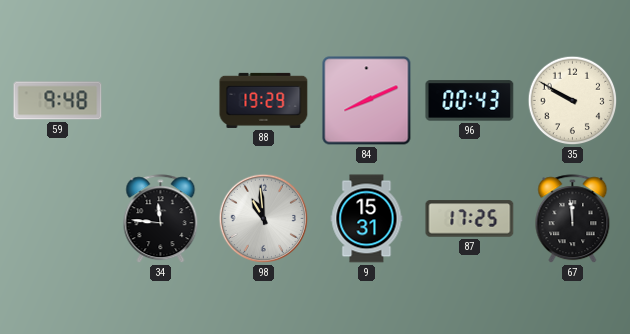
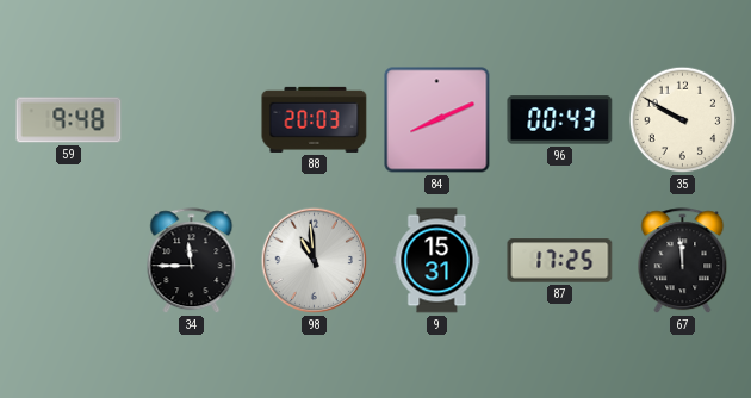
88: 19:29 -> 20:03
34: 11:46 -> 11:45
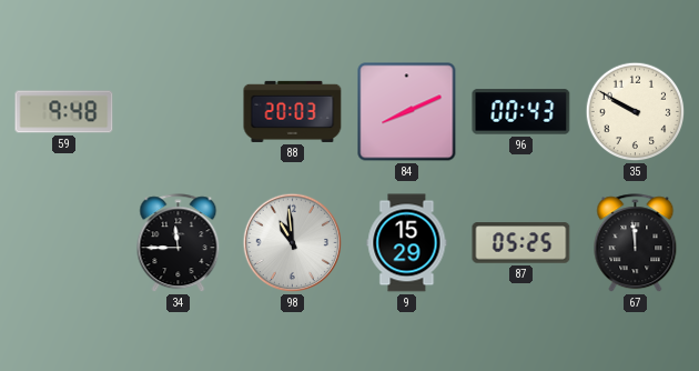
9: 15:31 -> 15:29
87: 17:25 -> 05:25
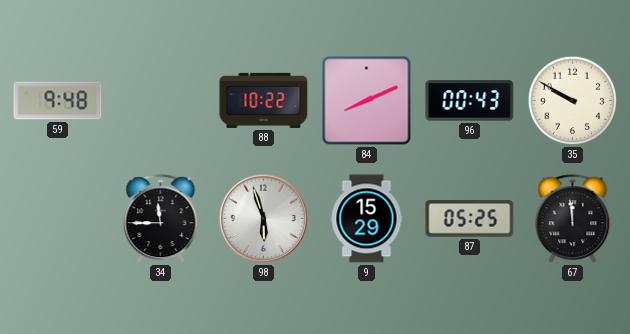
88: 20:03 -> 10:22
98: 10:59 -> 5:57
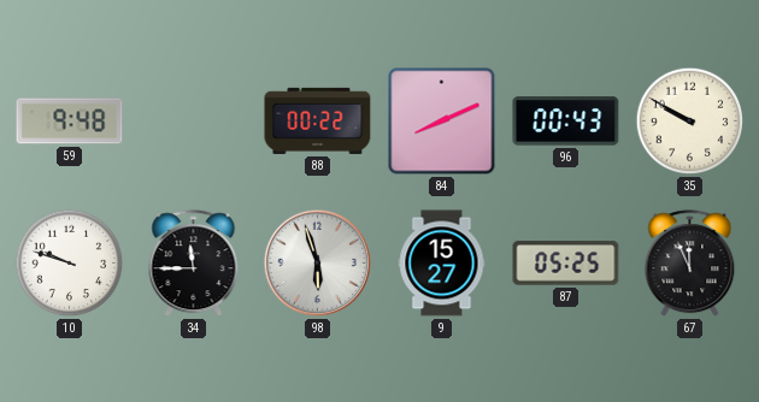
88: 10:22 -> 00:22
10: none -> 9:48
9: 15:29 -> 15:27
67: 11:59 -> 11:56
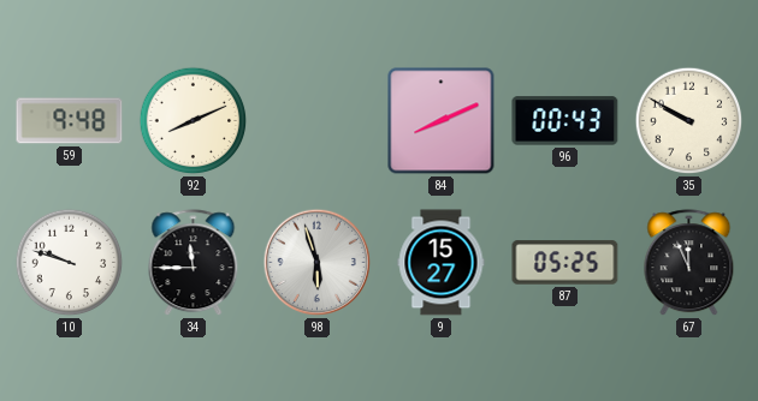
92: none -> 8:11
88: 00:22 -> none
